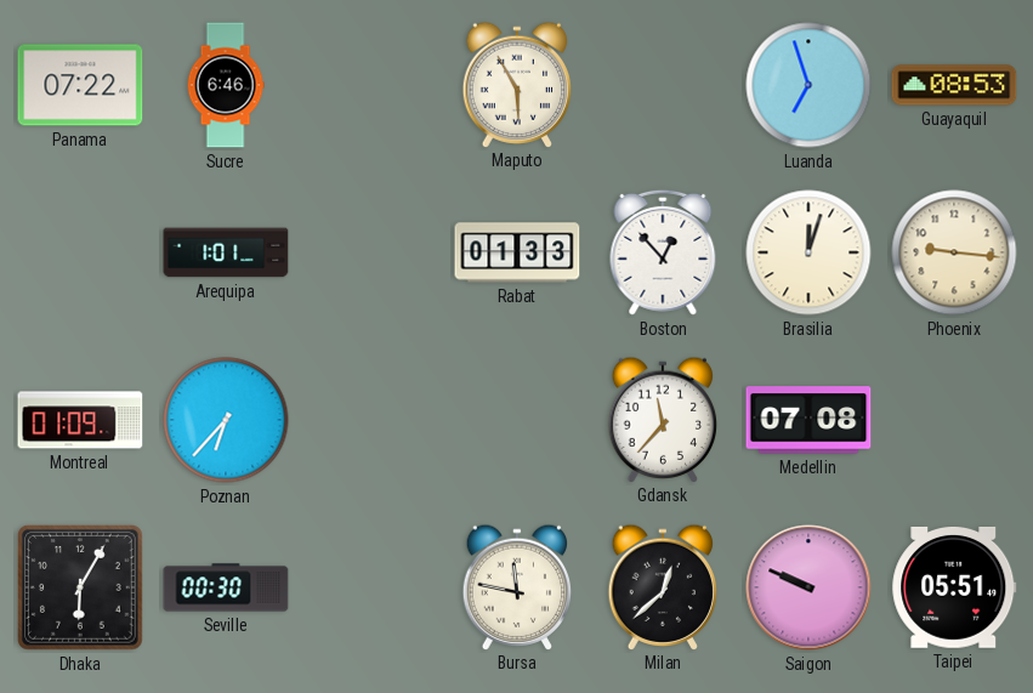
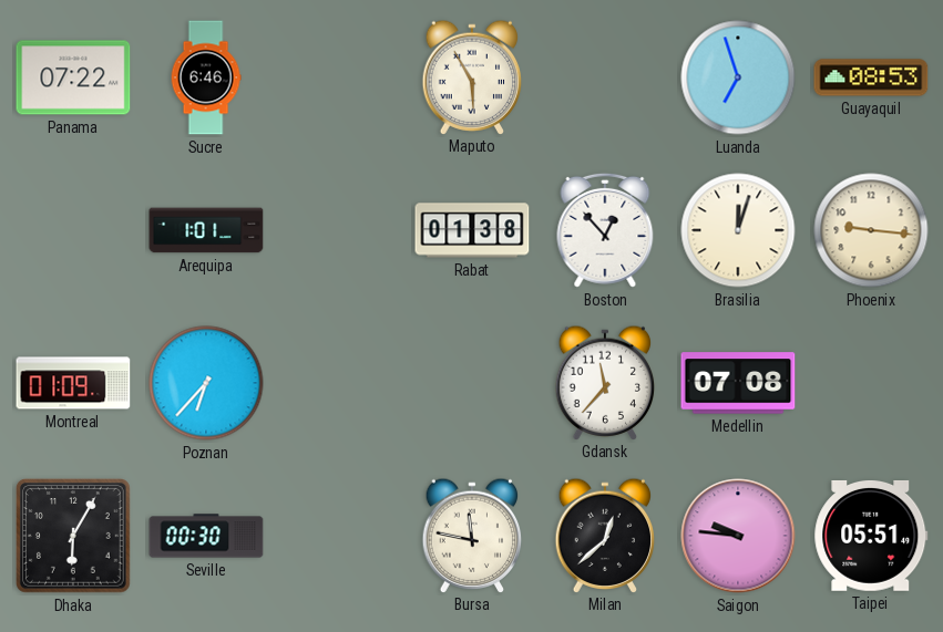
Rabat: 01:33 -> 01:38
Saigon: 9:49 -> 9:46
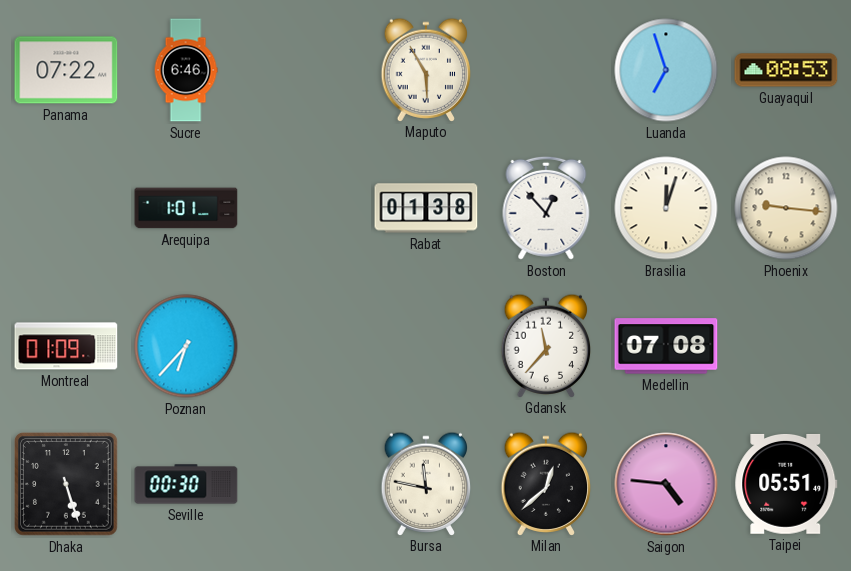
Dhaka: 6:05 -> 5:27
Saigon: 9:46 -> 4:46
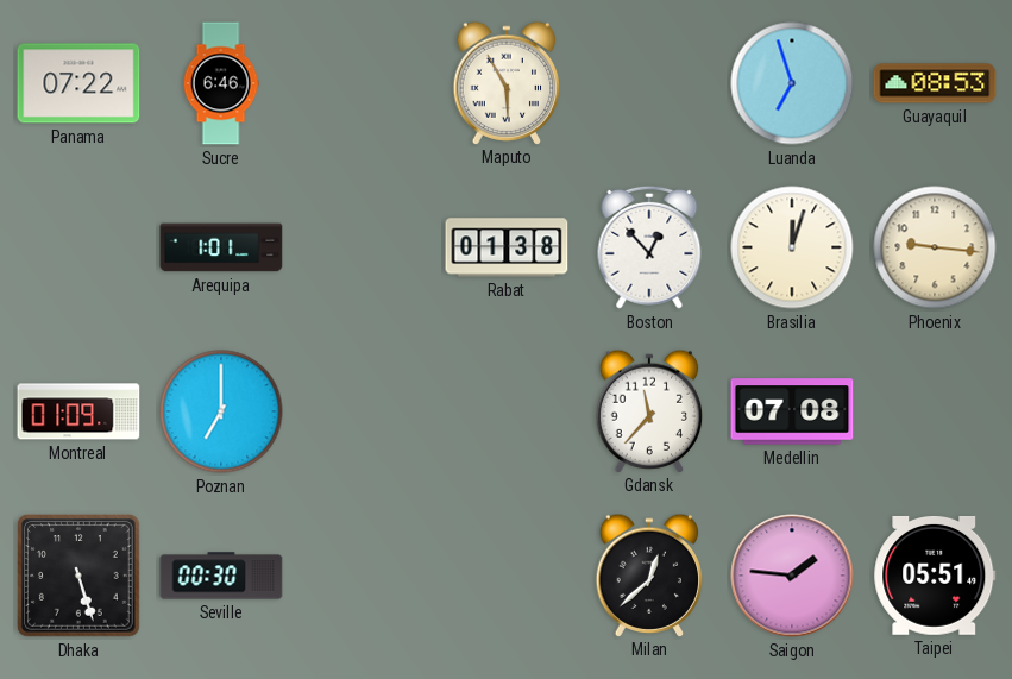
Poznan: 6:37 -> 7:00
Bursa: 11:47 -> none
Saigon: 4:46 -> 1:46
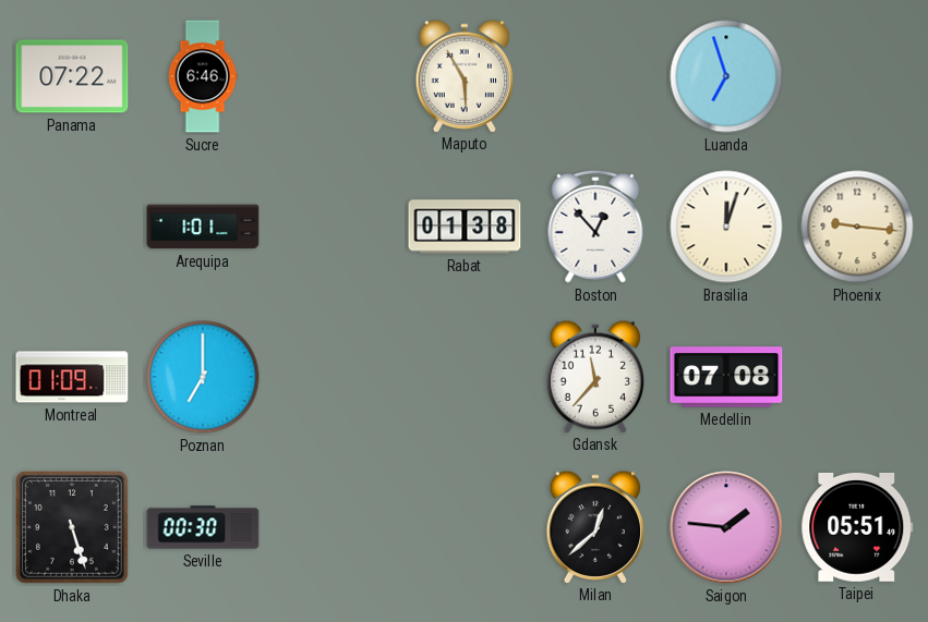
Guayaquil: 08:53 -> none
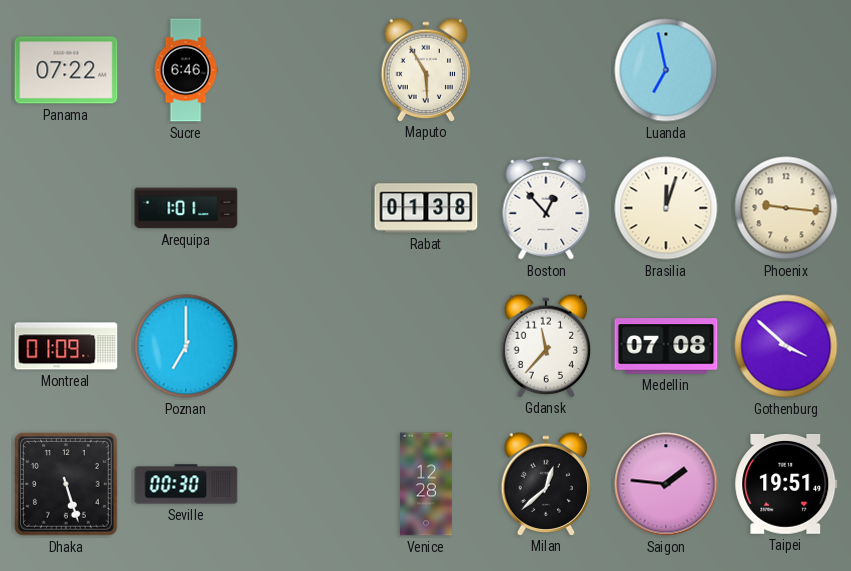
Luanda: 6:57 -> 6:58
Gothenburg: none -> 3:52
Venice: none -> 12:28
Taipei: 05:51 -> 19:51
